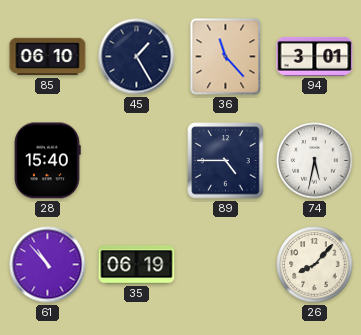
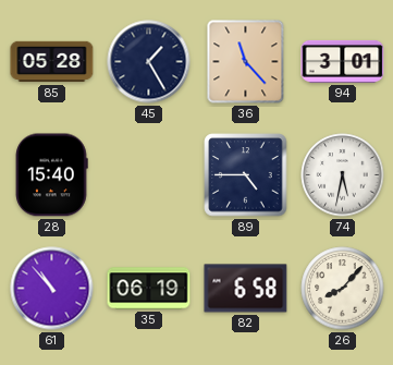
85: 06:10 -> 05:28
82: none -> 6:58
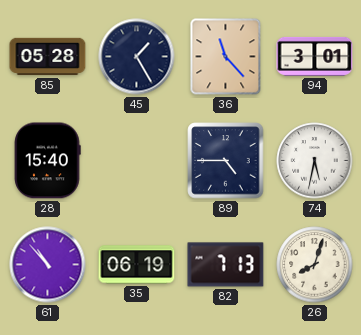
82: 6:58 -> 7:13
26: 8:07 -> 8:03
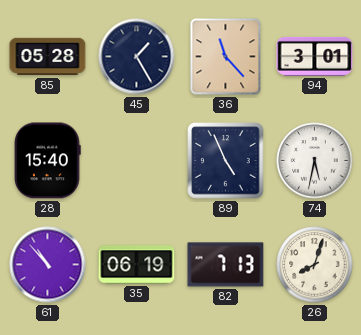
89: 4:45 -> 4:56
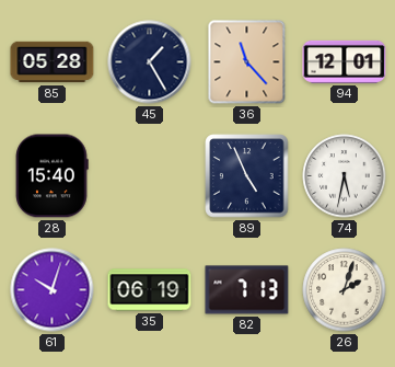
94: 3:01 -> 12:01
61: 10:53 -> 10:03
26: 8:03 -> 2:03
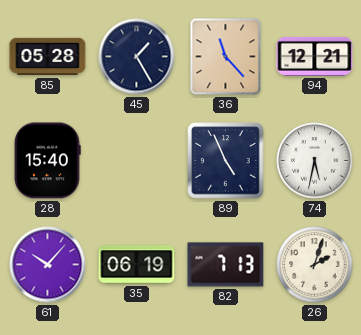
94: 12:01 -> 12:21
61: 10:03 -> 10:07
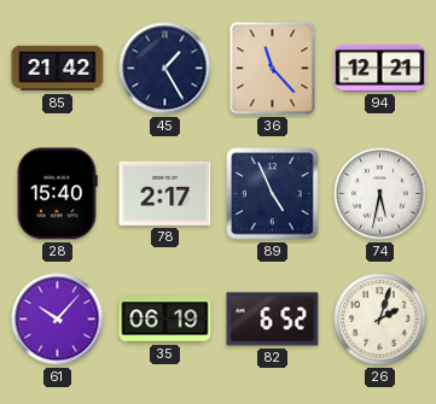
85: 05:28 -> 21:42
78: none -> 2:17
82: 7:13 -> 6:52
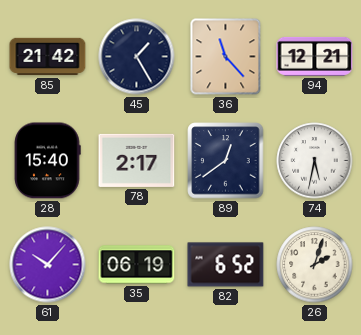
89: 4:56 -> 12:39
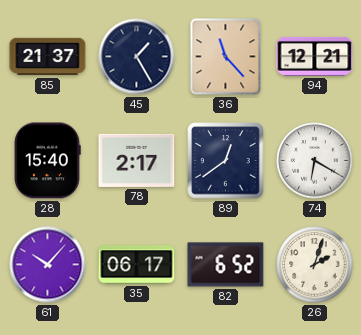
85: 21:42 -> 21:37
74: 5:32 -> 6:20
35: 06:19 -> 06:17
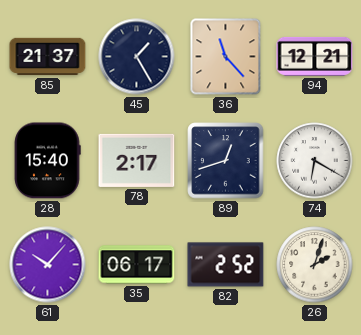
89: 12:39 -> 12:42
82: 6:52 -> 2:52
